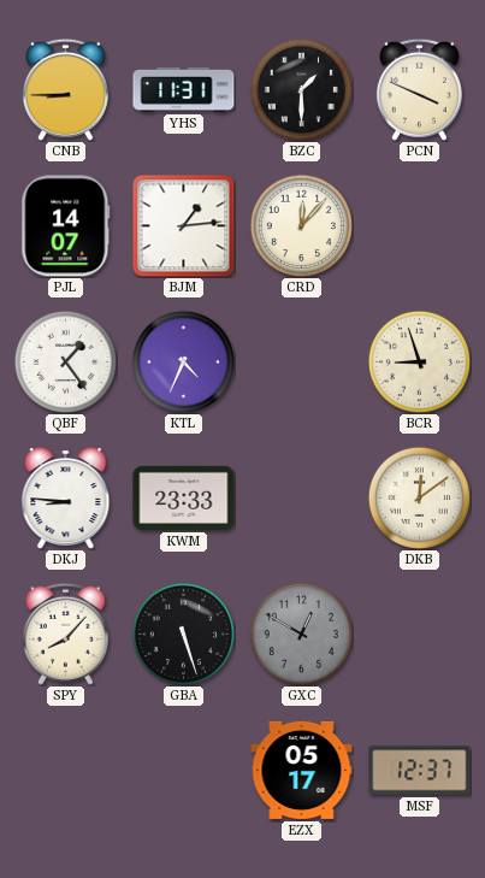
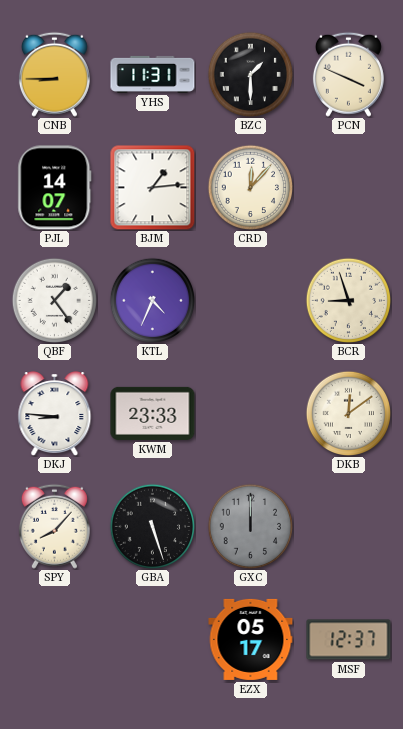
GXC: 12:50 -> 12:00
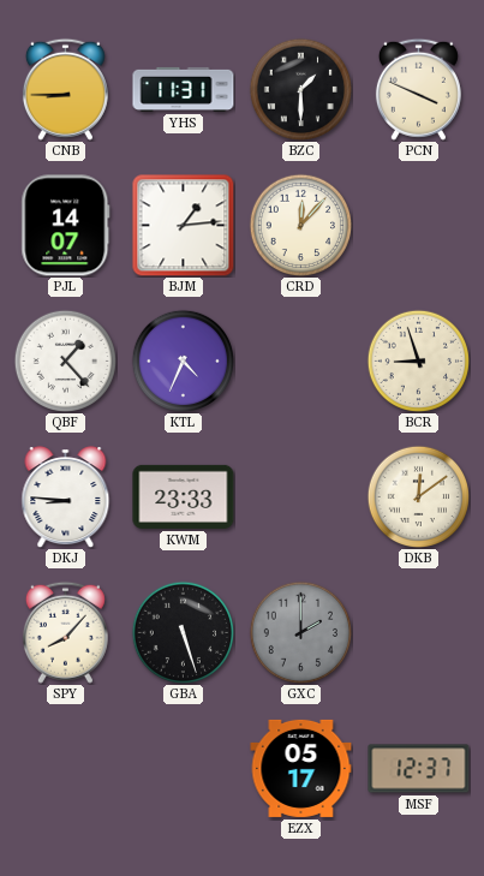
QBF: 1:24 -> 1:23
GXC: 12:00 -> 2:00
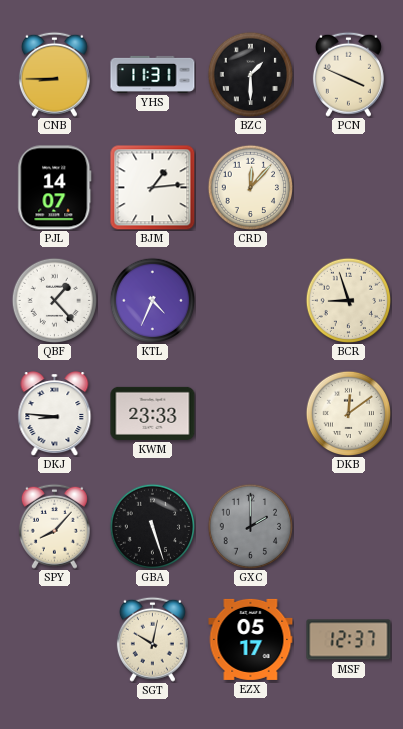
SGT: none -> 10:02
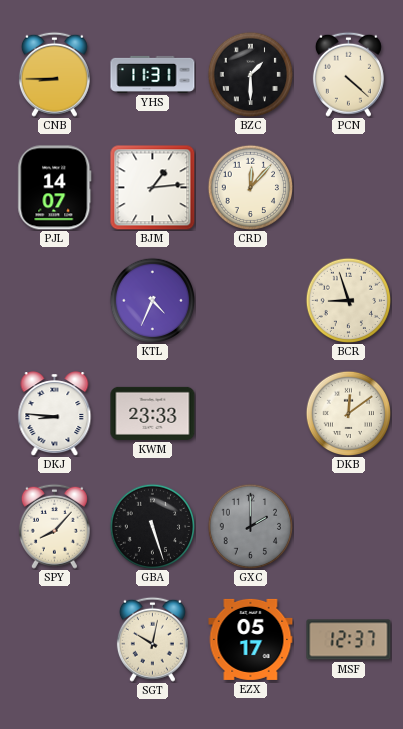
PCN: 3:49 -> 4:22
QBF: 1:23 -> none
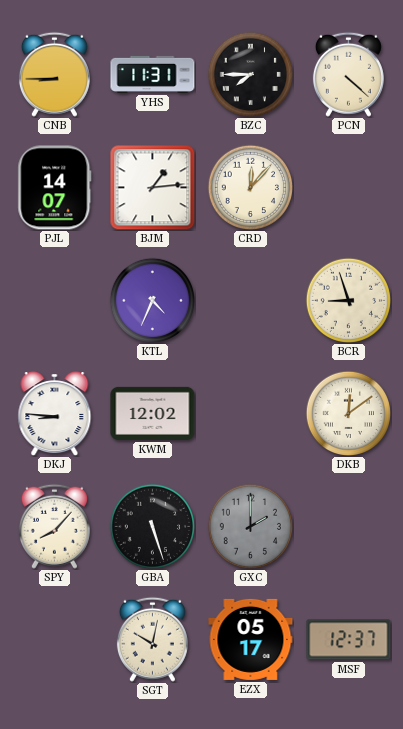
BZC: 1:30 -> 7:45
KWM: 23:33 -> 12:02
